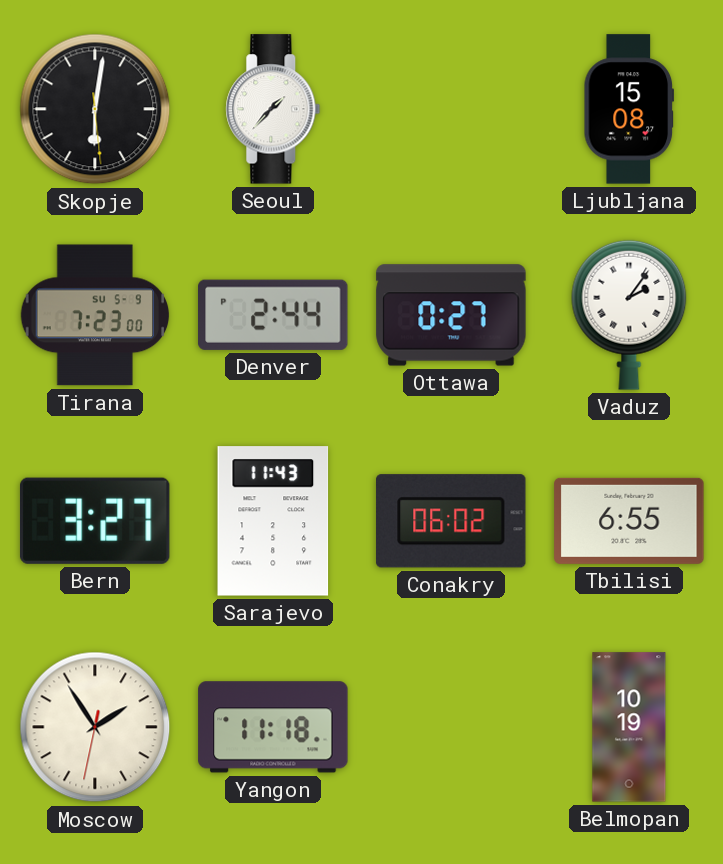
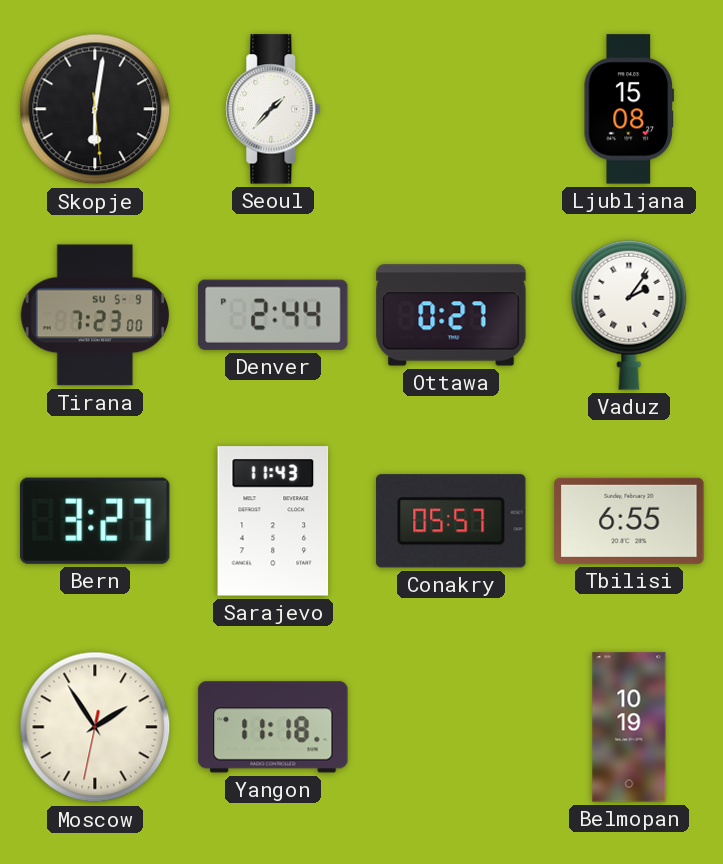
Conakry: 06:02 -> 05:57
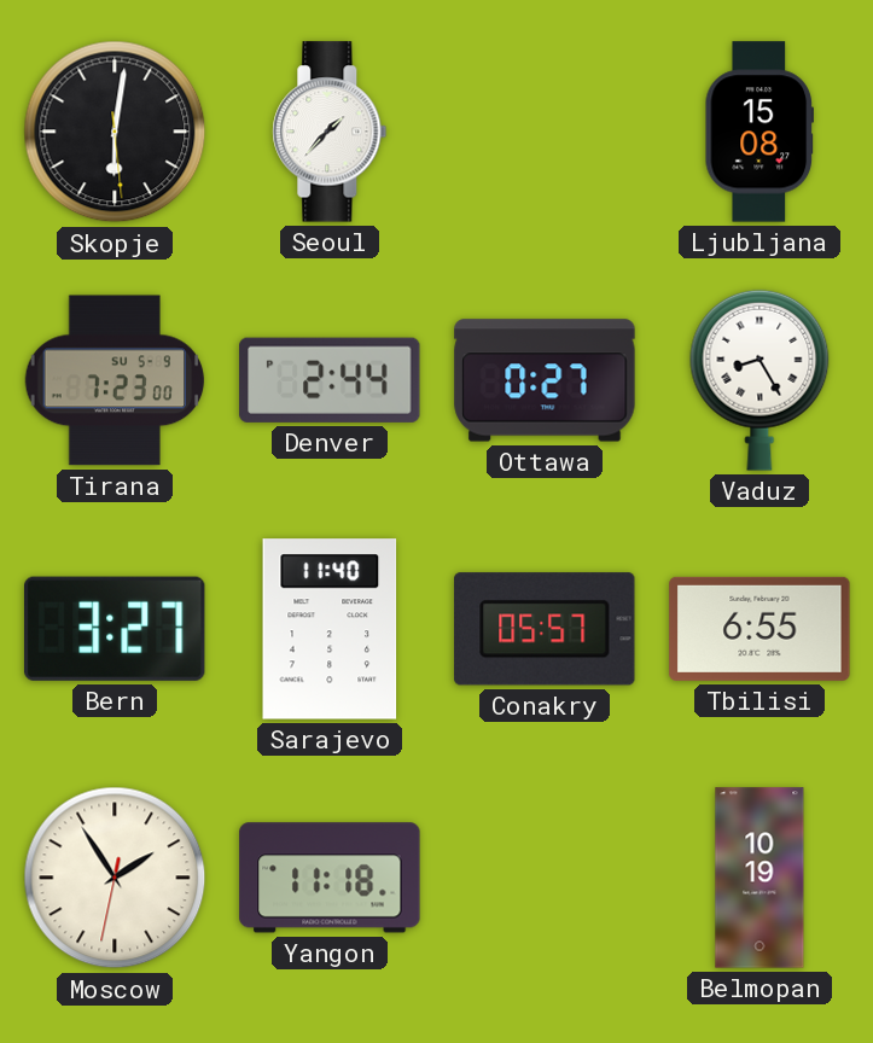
Vaduz: 2:06 -> 8:25
Sarajevo: 11:43 -> 11:40
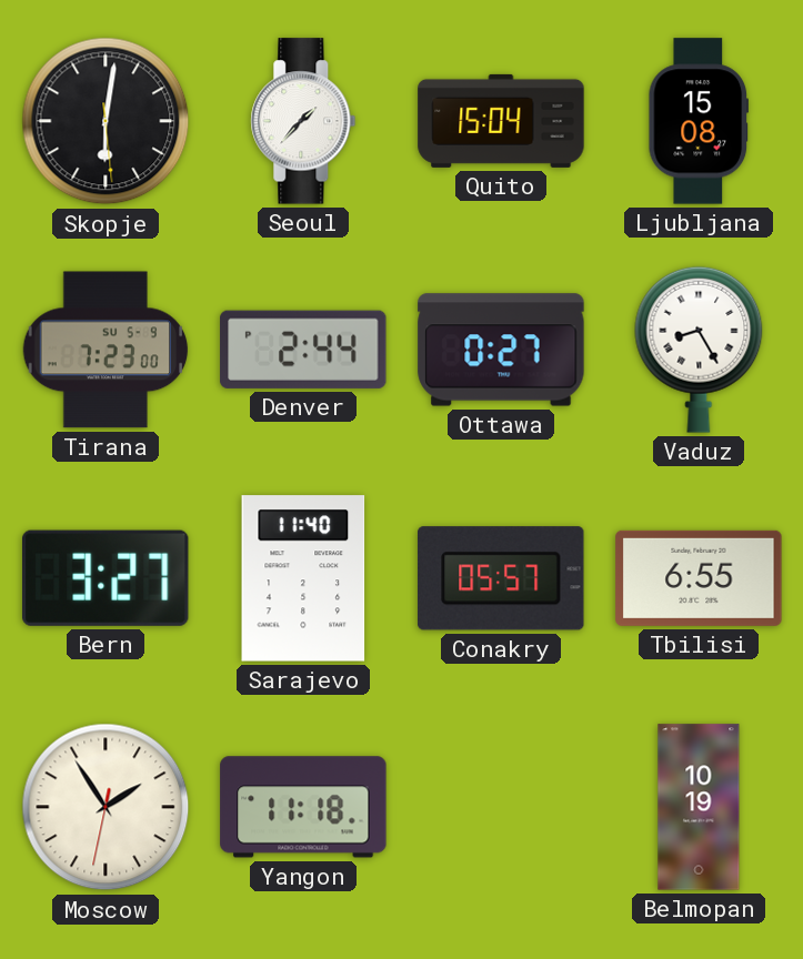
Quito: none -> 15:04
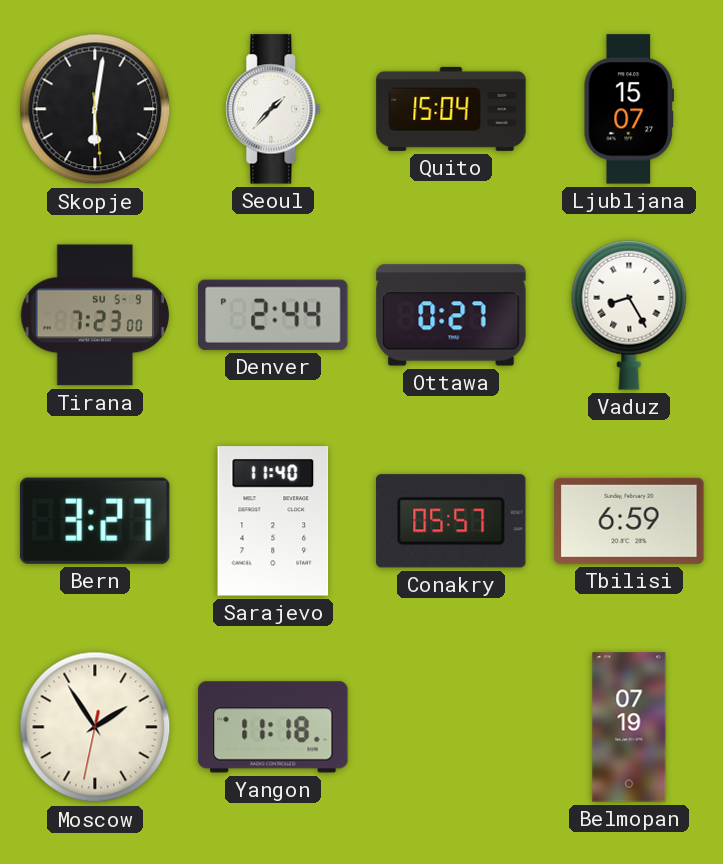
Ljubljana: 15:08 -> 15:07
Tbilisi: 6:55 -> 6:59
Belmopan: 10:19 -> 07:19
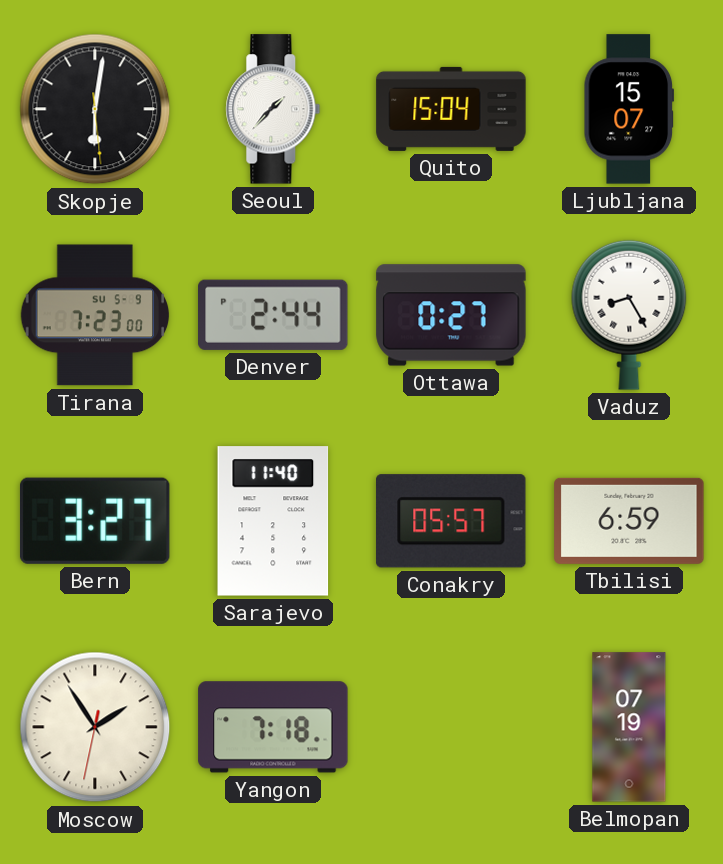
Yangon: 11:18 -> 7:18
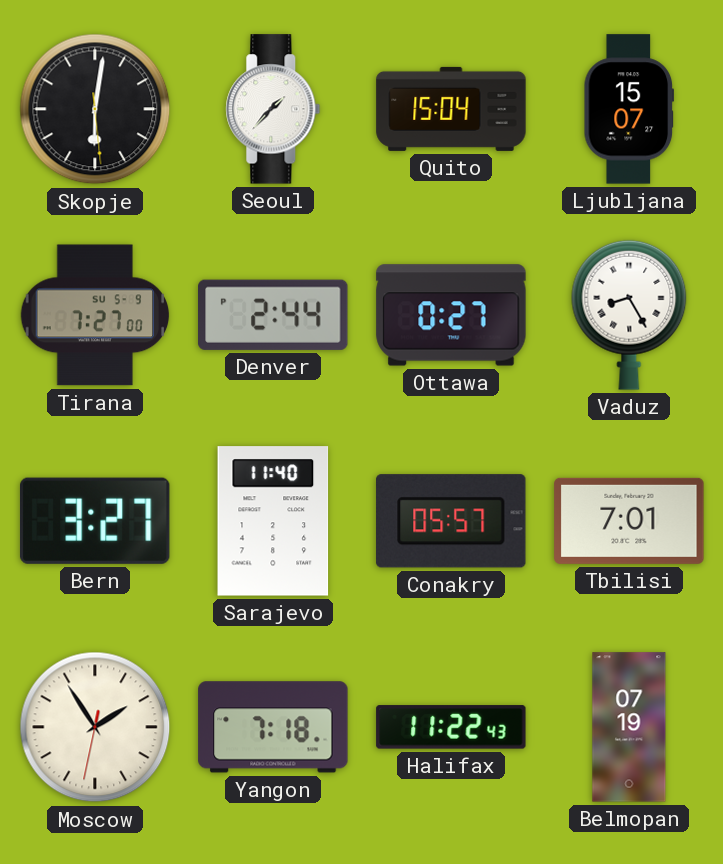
Tirana: 7:23 -> 7:27
Tbilisi: 6:59 -> 7:01
Halifax: none -> 11:22
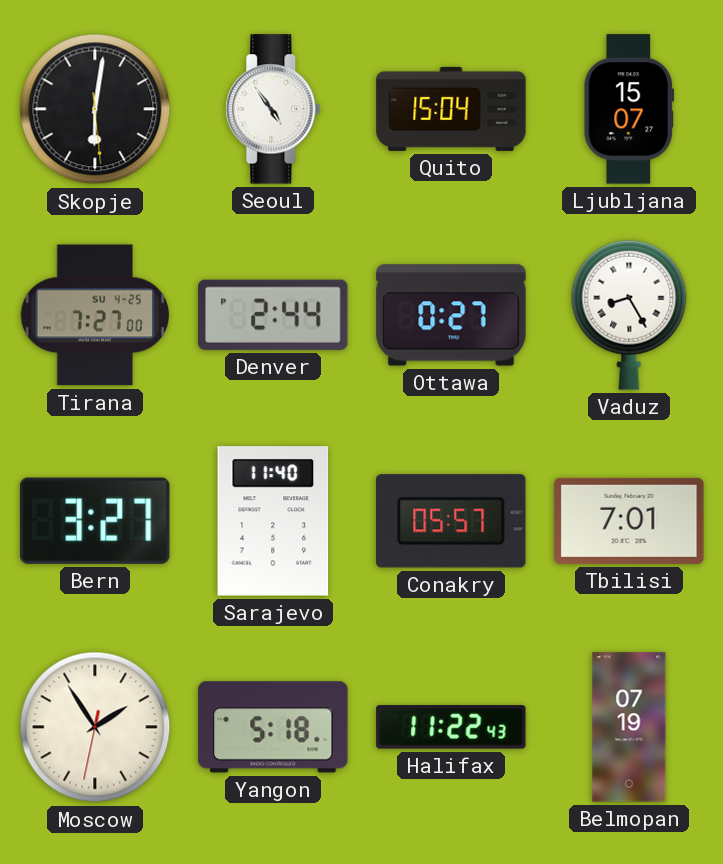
Seoul: 1:37 -> 4:54
Tirana date: SU 5-9 -> SU 4-25
Yangon: 7:18 -> 5:18
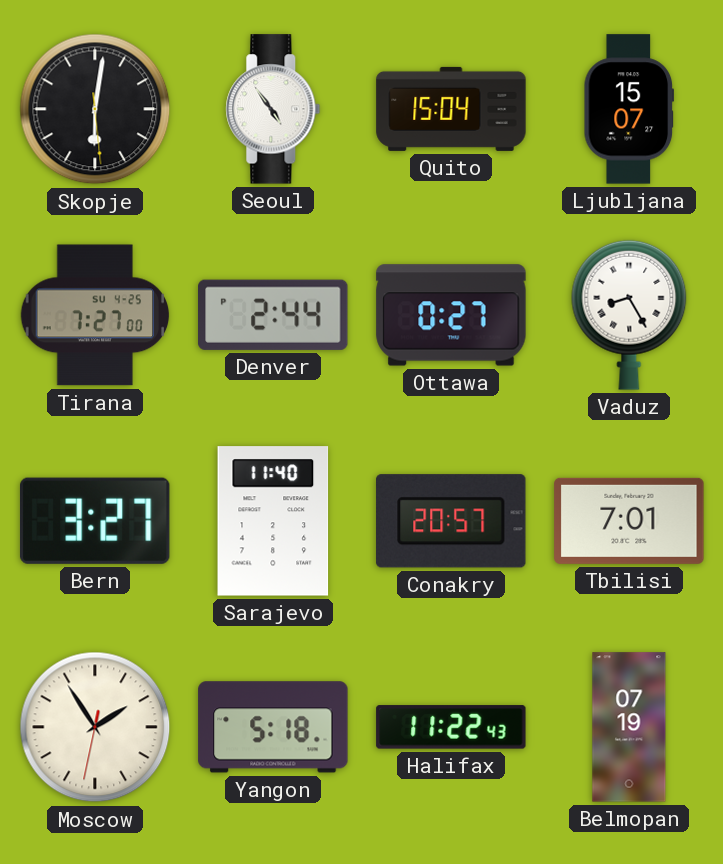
Conakry: 05:57 -> 20:57
